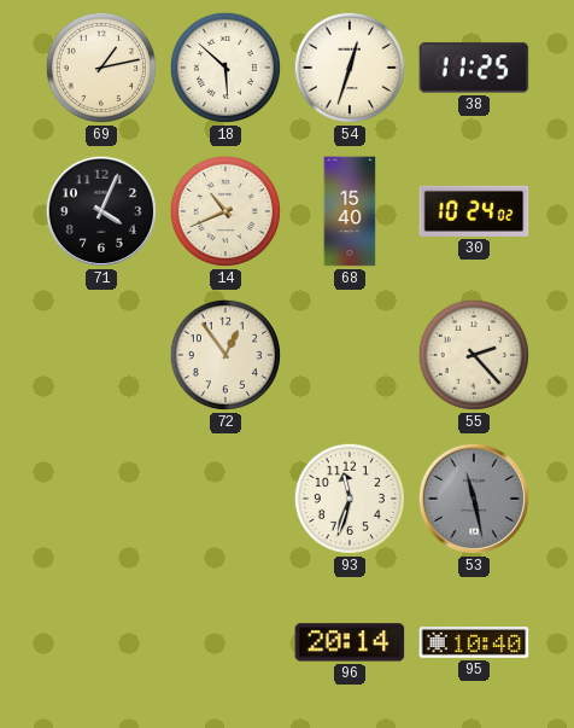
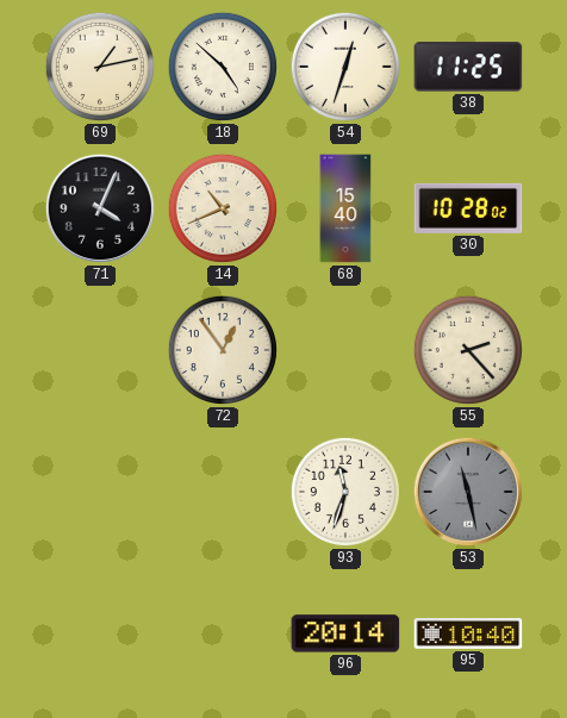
18: 5:52 -> 4:52
30: 10:24 -> 10:28
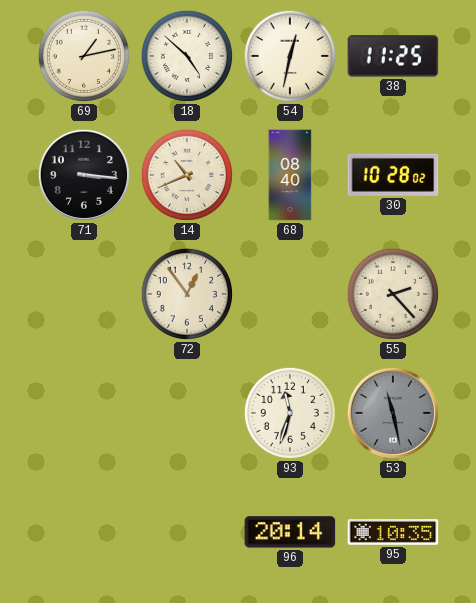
54: 12:33 -> 12:32
71: 4:04 -> 3:16
68: 15:40 -> 08:40
95: 10:40 -> 10:35
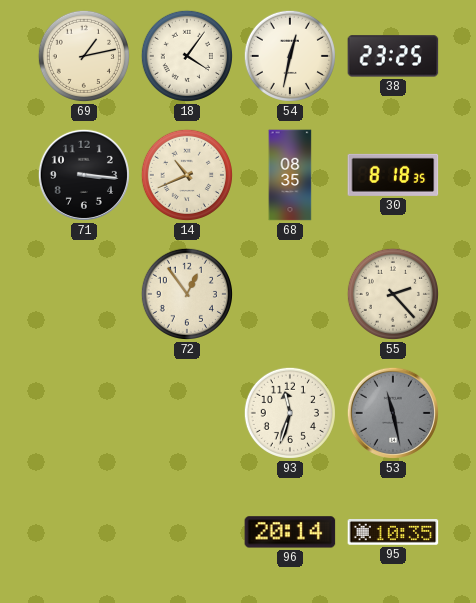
18: 4:52 -> 4:06
38: 11:25 -> 23:25
68: 08:40 -> 08:35
30: 10:28 -> 8:18
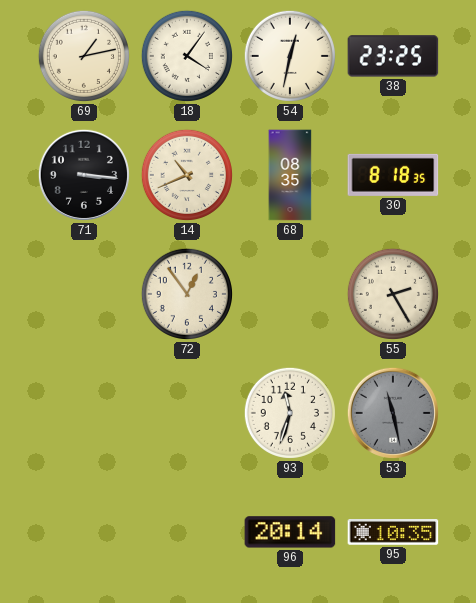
55: 2:23 -> 2:25
